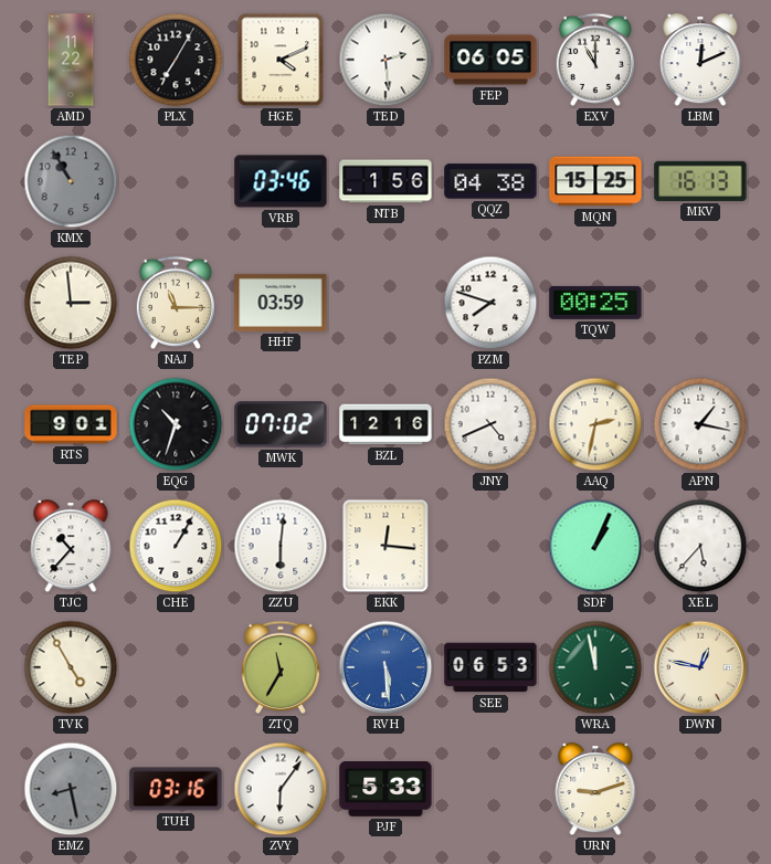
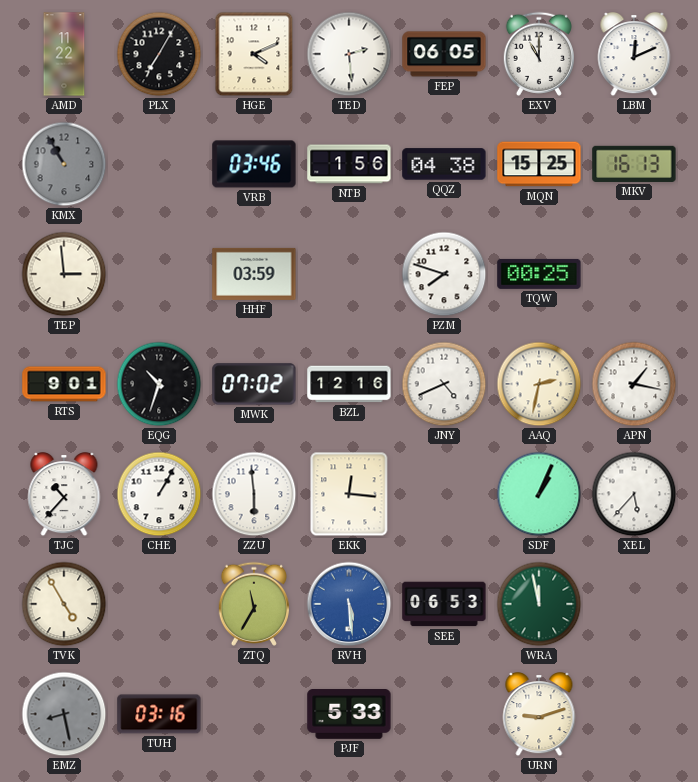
NAJ: 11:15 -> none
ZZU: 6:01 -> 5:59
DWN: 12:47 -> none
ZVY: 6:06 -> none
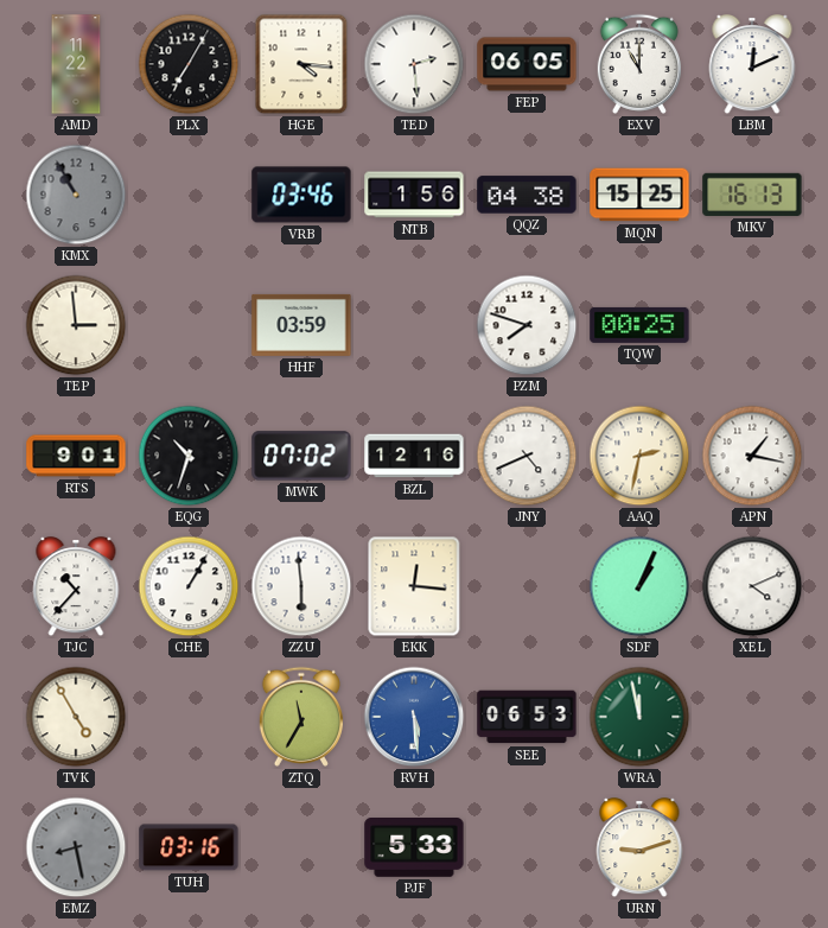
HGE: 4:11 -> 4:16
XEL: 5:37 -> 4:11
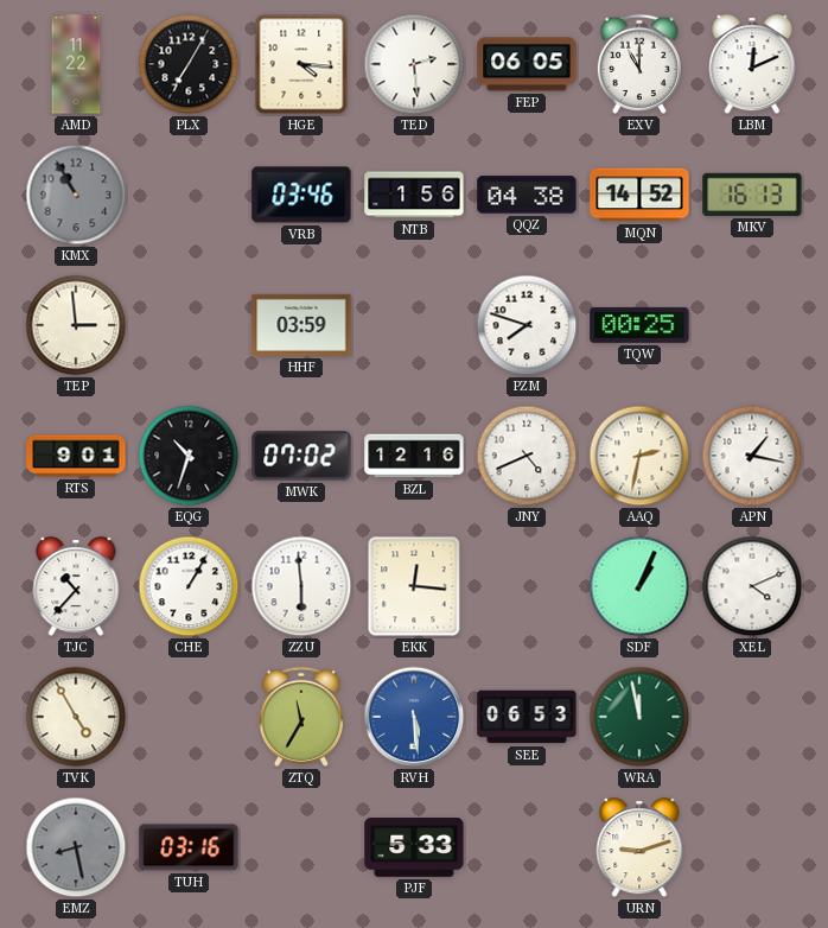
MQN: 15:25 -> 14:52
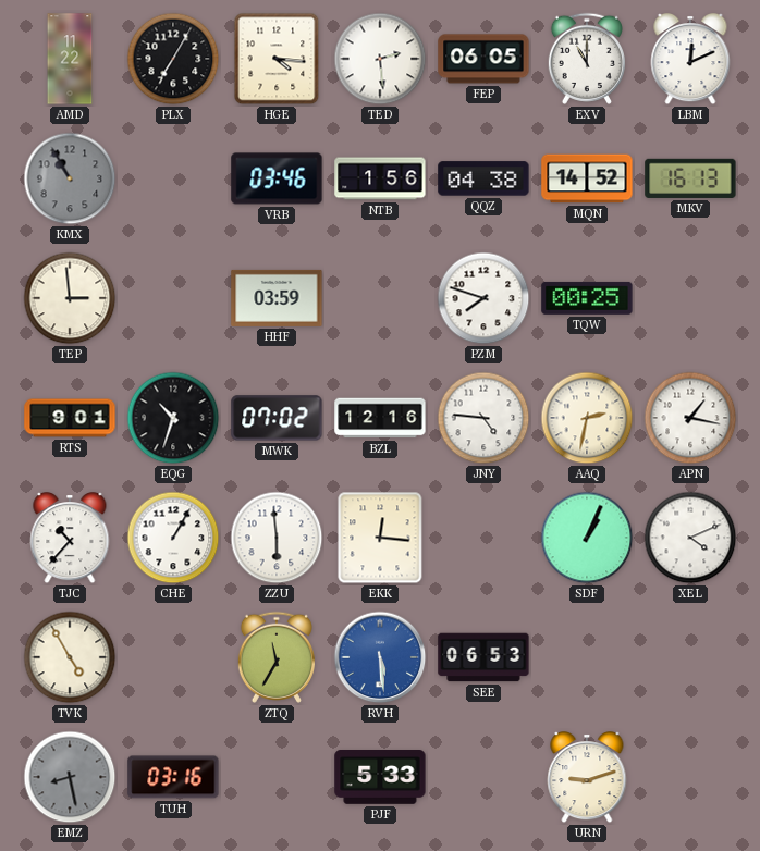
JNY: 4:41 -> 4:46
WRA: 11:58 -> none
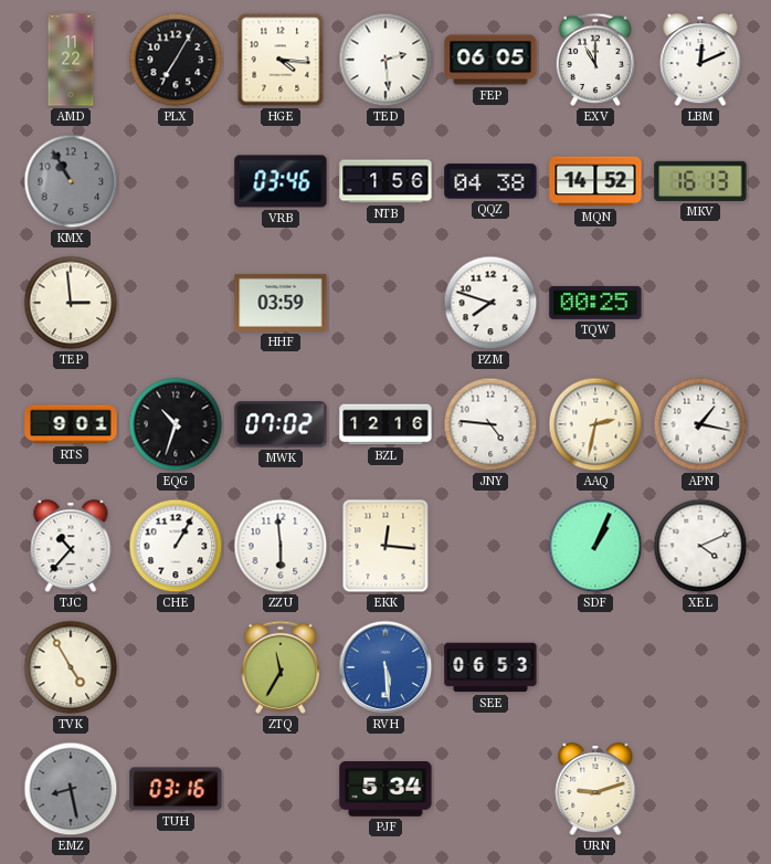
PJF: 5:33 -> 5:34
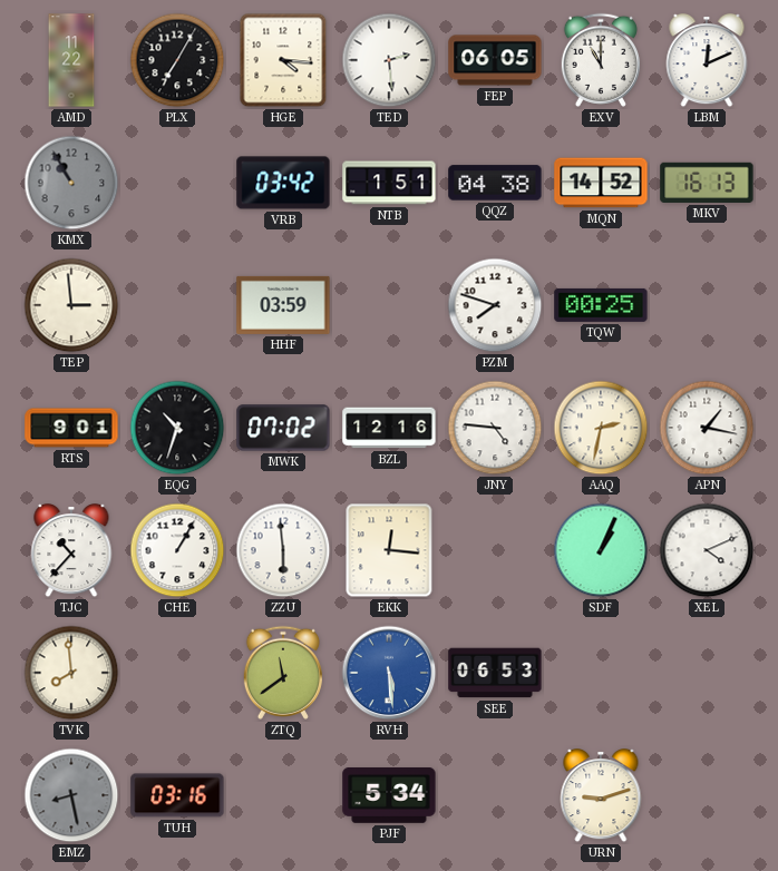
VRB: 03:46 -> 03:42
NTB: 1:56 -> 1:51
TVK: 4:55 -> 7:59
ZTQ: 11:35 -> 11:39
